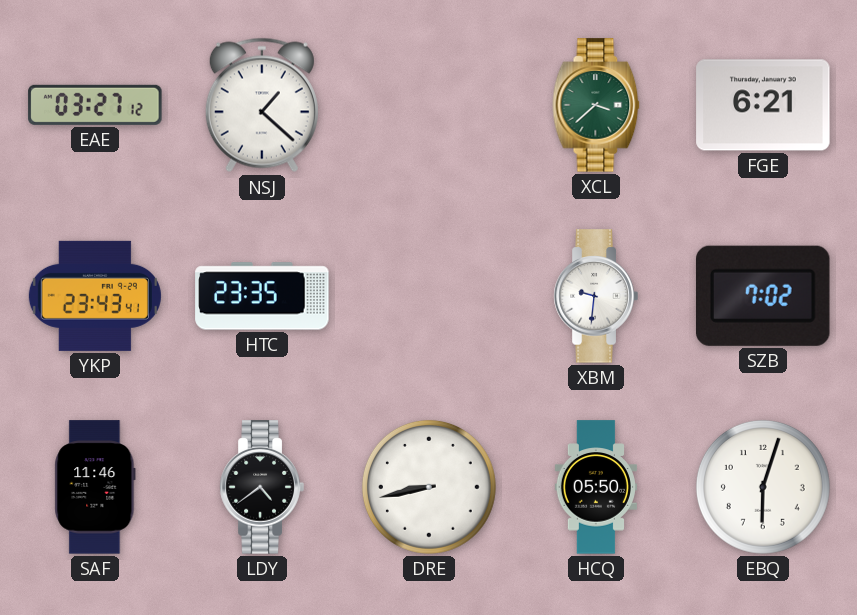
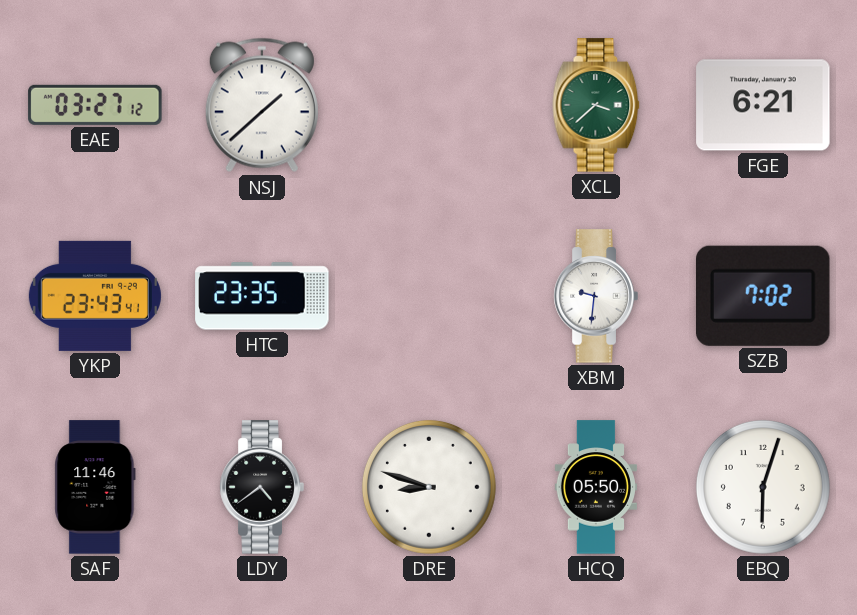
NSJ: 1:22 -> 1:38
DRE: 8:43 -> 8:48
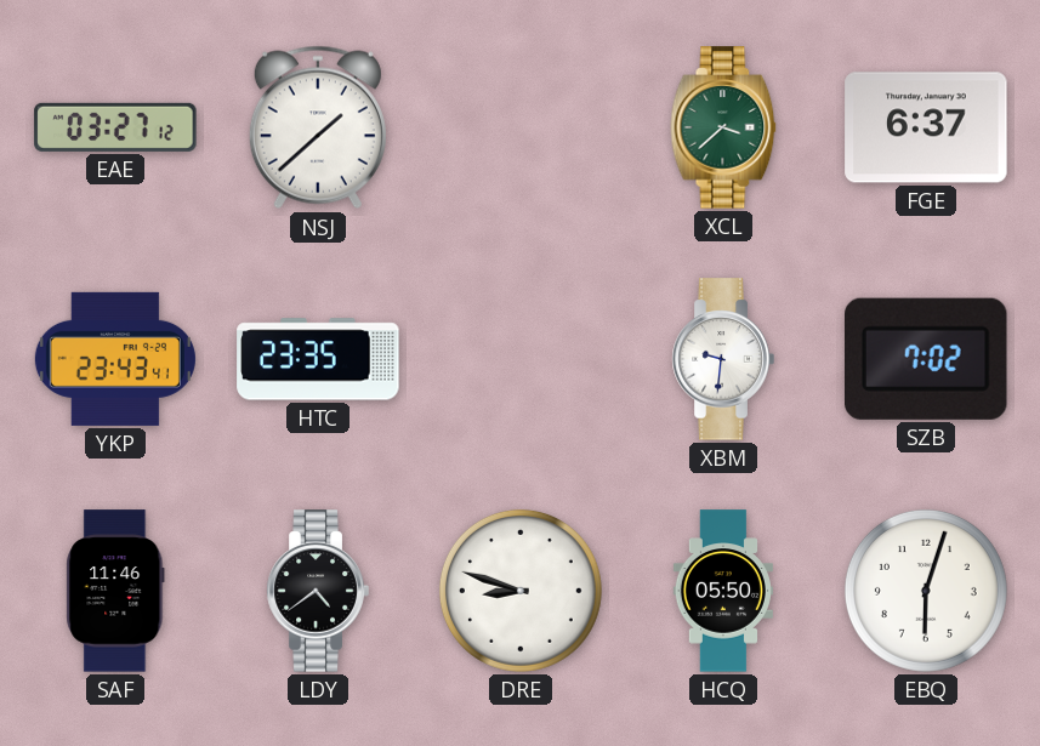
FGE: 6:21 -> 6:37
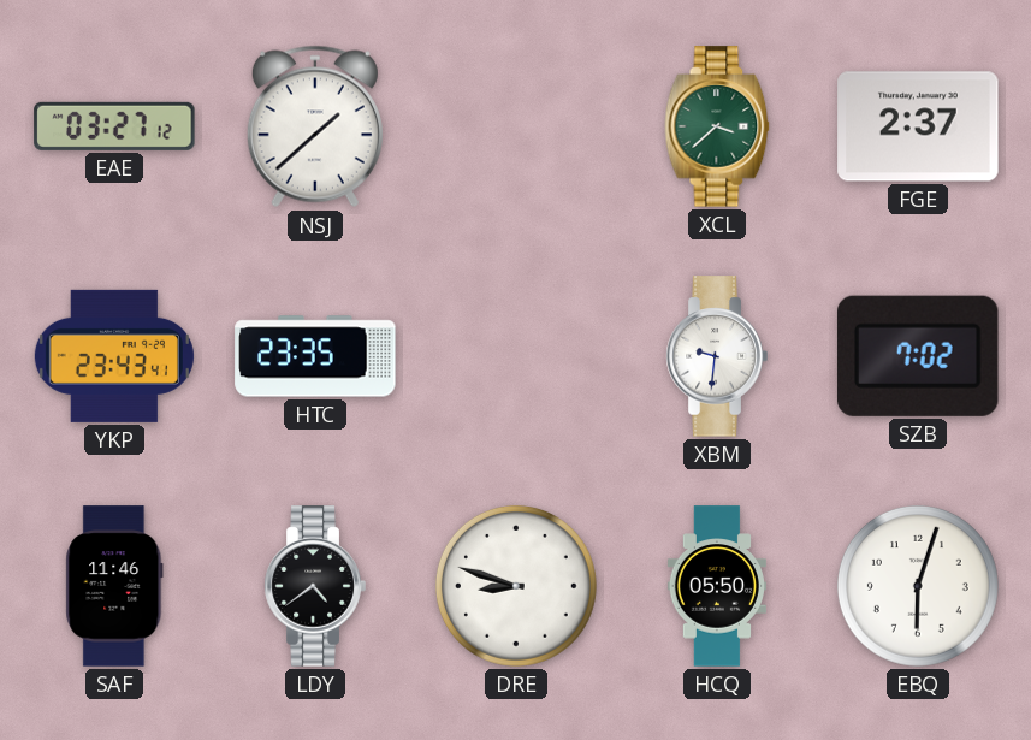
FGE: 6:37 -> 2:37
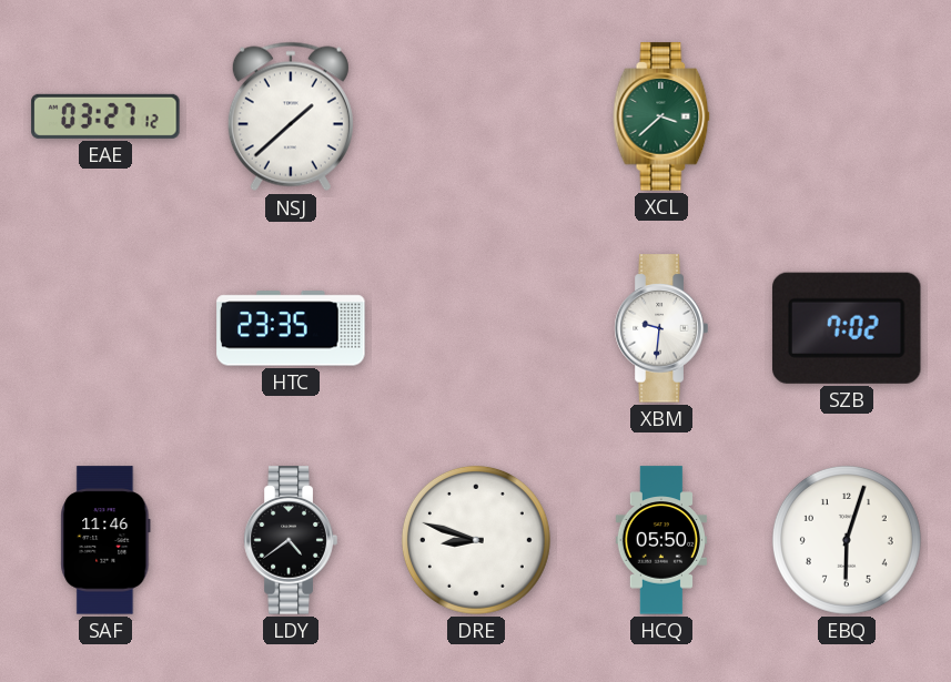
FGE: 2:37 -> none
YKP: 23:43 -> none
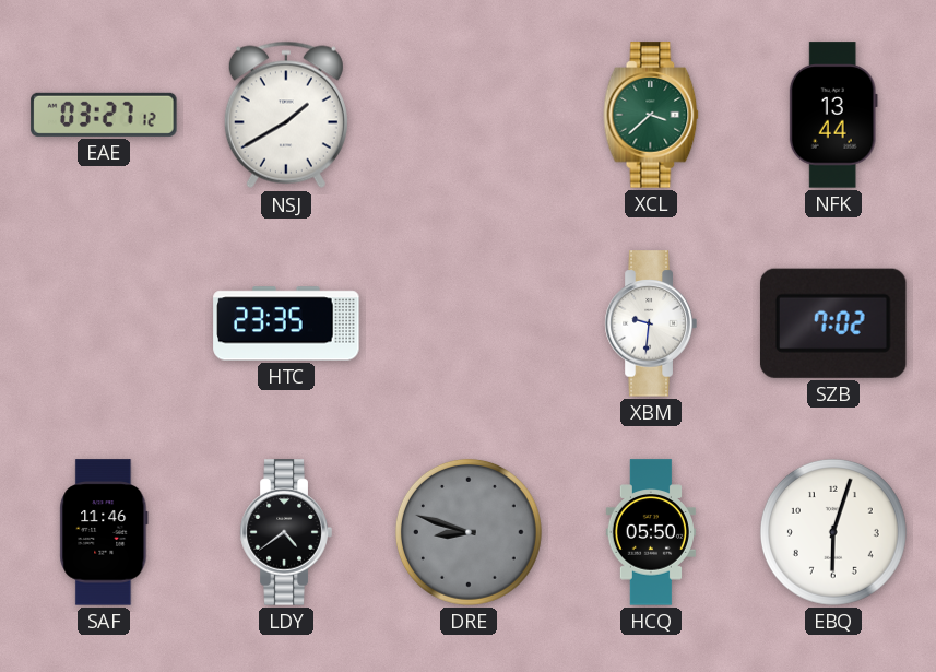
NSJ: 1:38 -> 1:40
NFK: none -> 13:44
DRE dial: white -> grey
